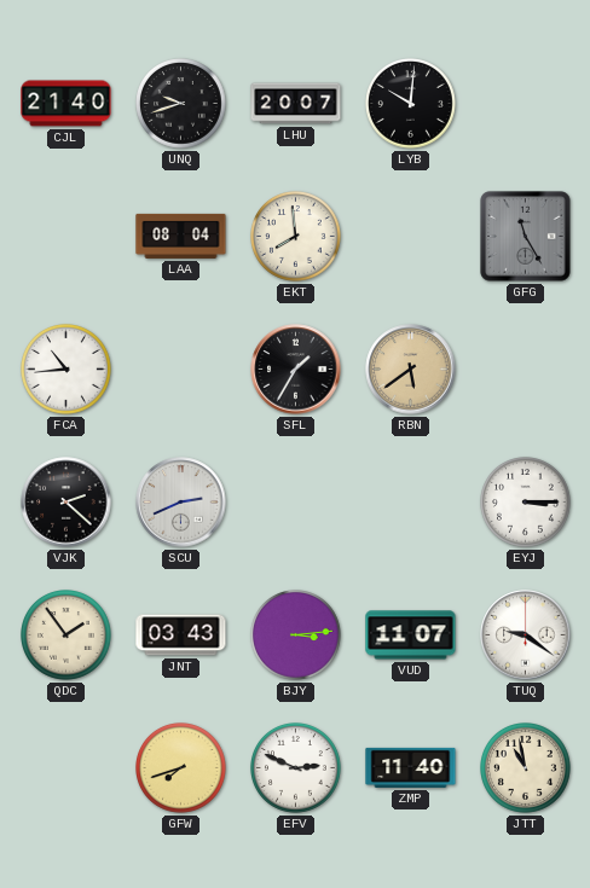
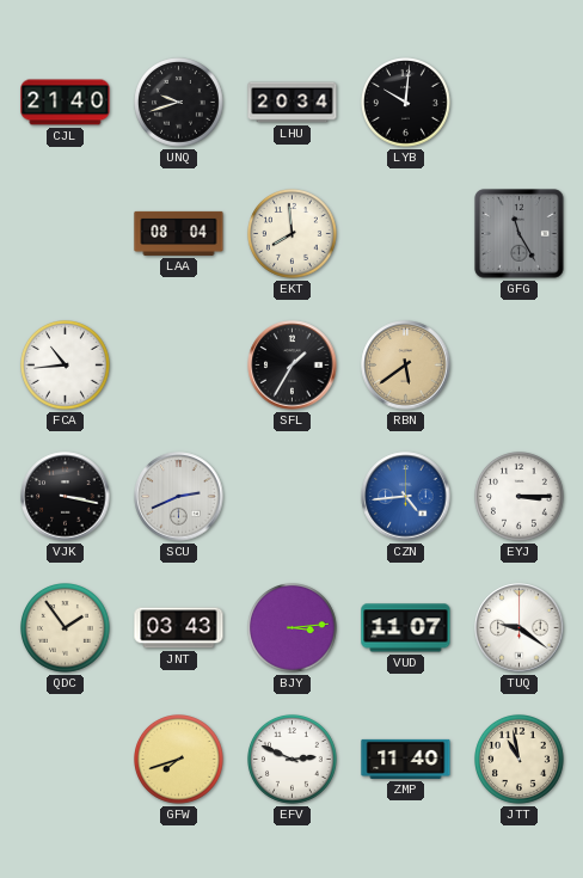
LHU: 20:07 -> 20:34
VJK: 2:22 -> 3:17
CZN: none -> 4:44
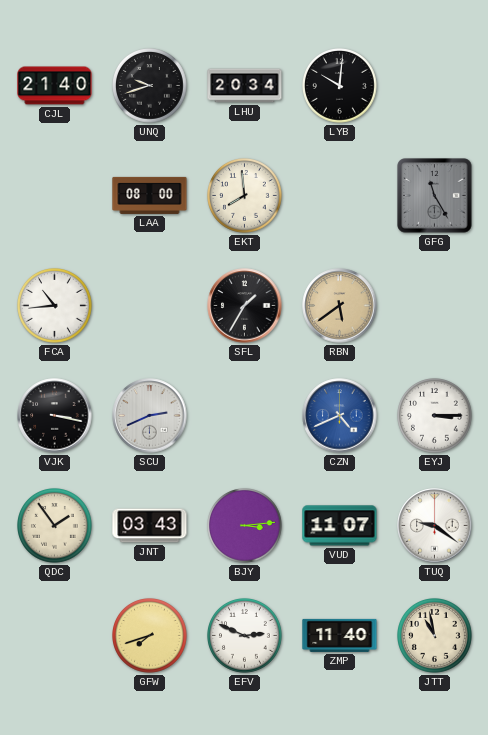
LAA: 08:04 -> 08:00
CZN: 4:44 -> 4:41
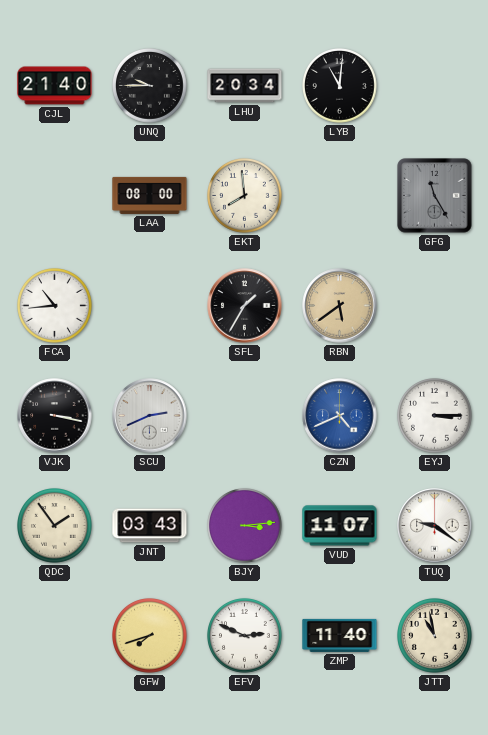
UNQ: 9:42 -> 9:45
LYB: 10:01 -> 11:01
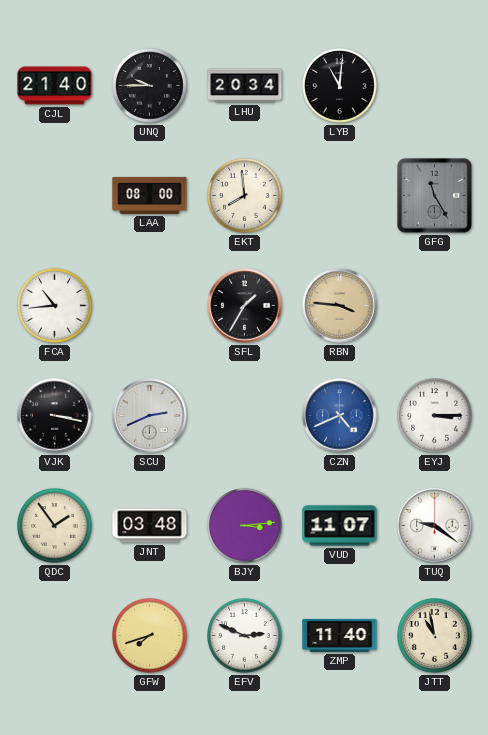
RBN: 5:39 -> 3:46
JNT: 03:43 -> 03:48
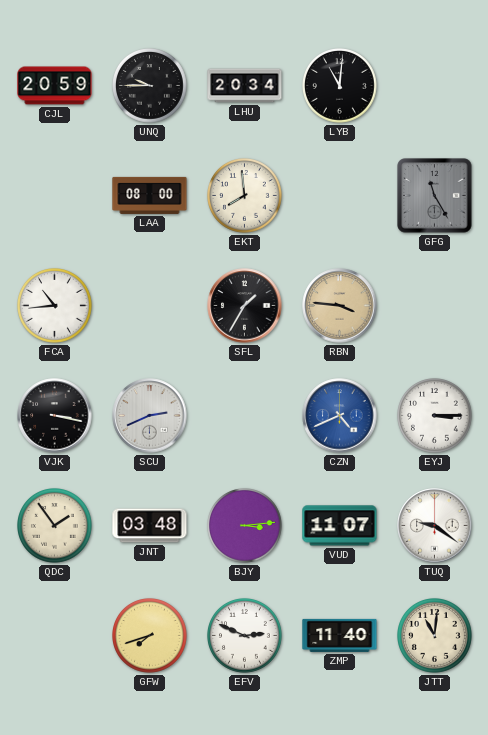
CJL: 21:40 -> 20:59
JTT: 10:58 -> 11:01
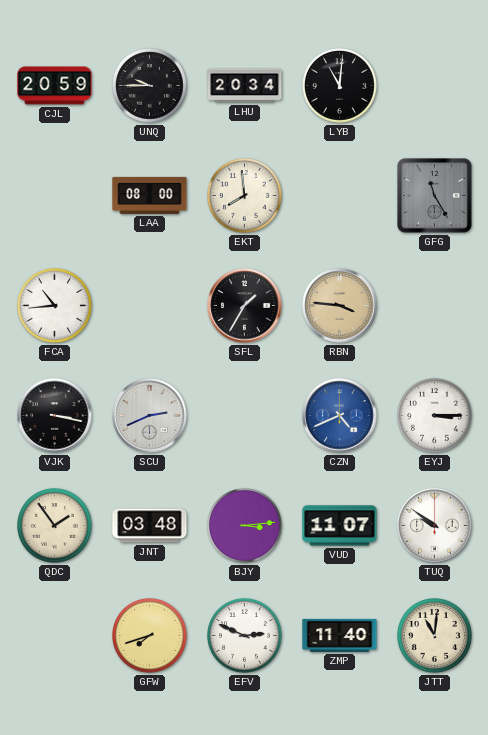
TUQ: 9:21 -> 9:51
